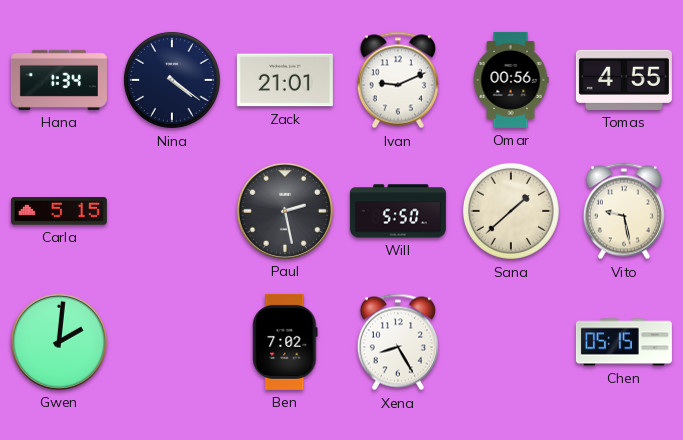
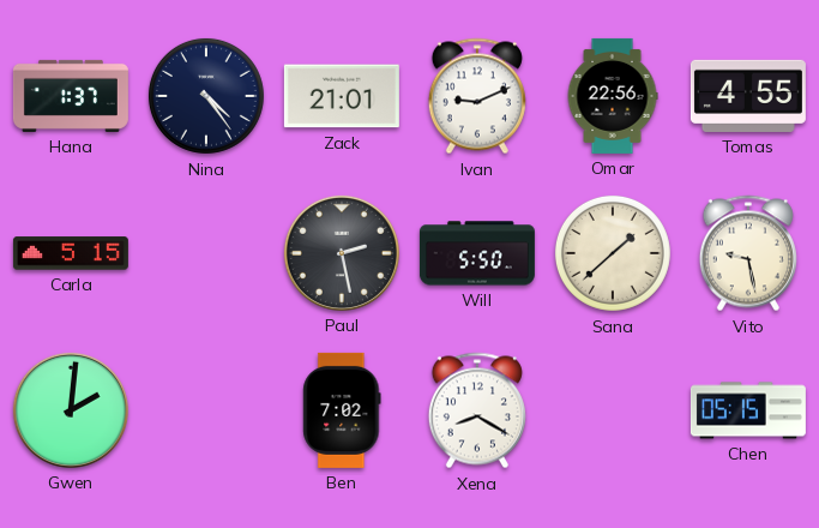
Hana: 1:34 -> 1:37
Nina: 4:21 -> 4:24
Omar: 00:56 -> 22:56
Xena: 8:25 -> 8:20
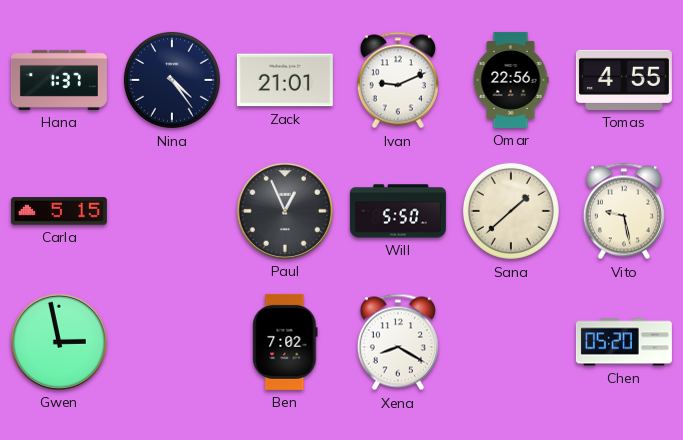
Paul: 2:28 -> 12:56
Gwen: 2:01 -> 2:58
Chen: 05:15 -> 05:20
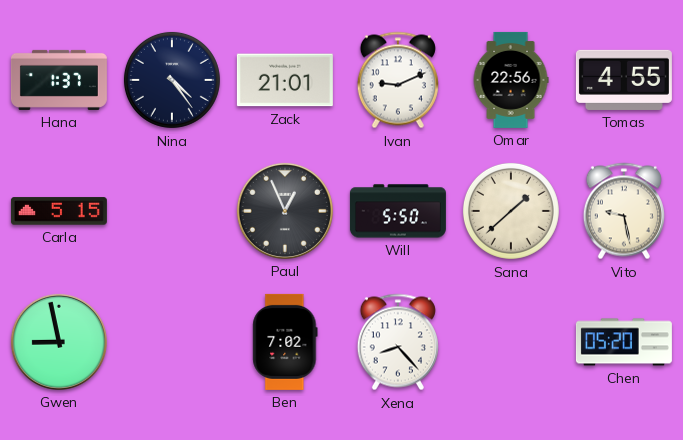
Gwen: 2:58 -> 8:58
Xena: 8:20 -> 8:23
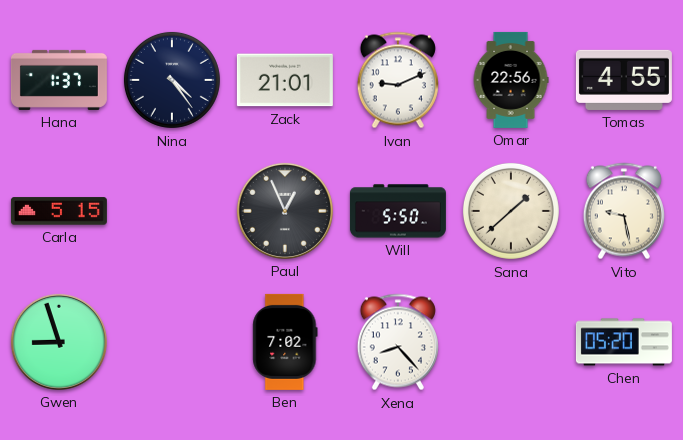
Gwen: 8:58 -> 8:57
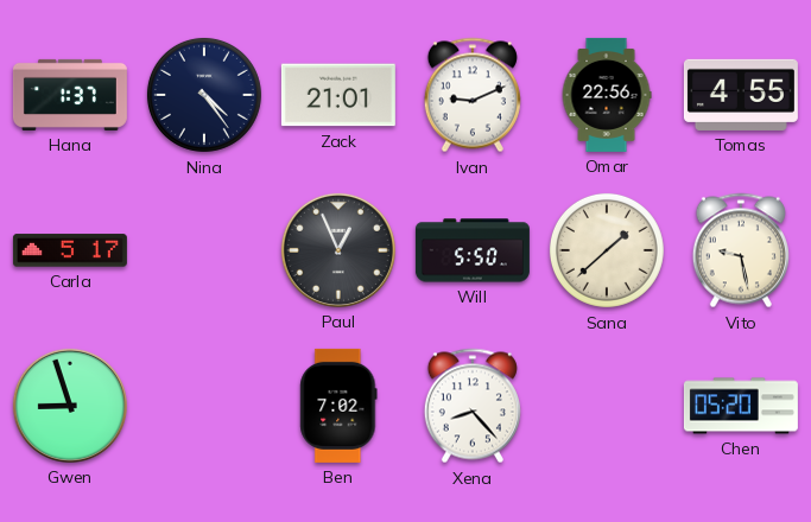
Carla: 5:15 -> 5:17
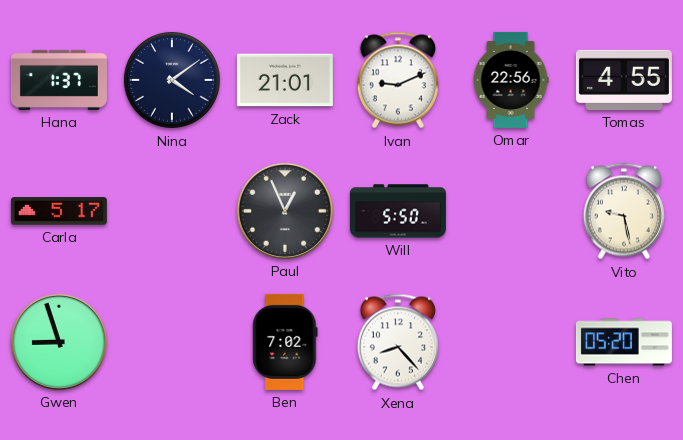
Nina: 4:24 -> 4:09
Sana: 1:38 -> none
